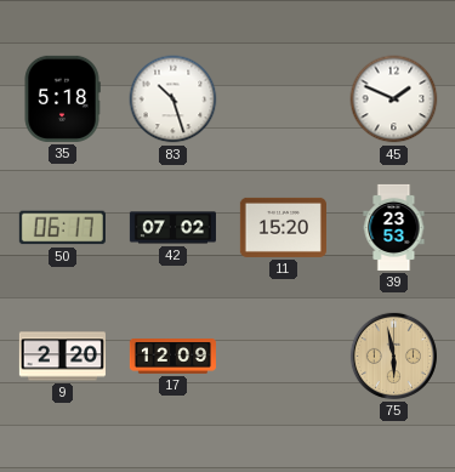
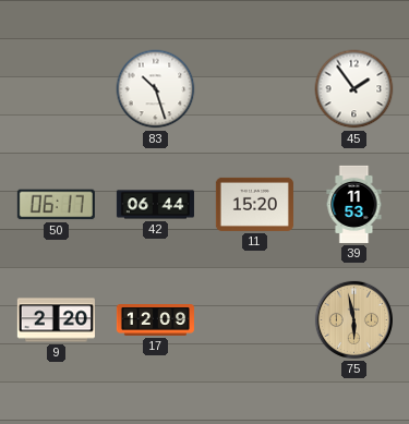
35: 5:18 -> none
45: 1:49 -> 1:54
42: 07:02 -> 06:44
39: 23:53 -> 11:53
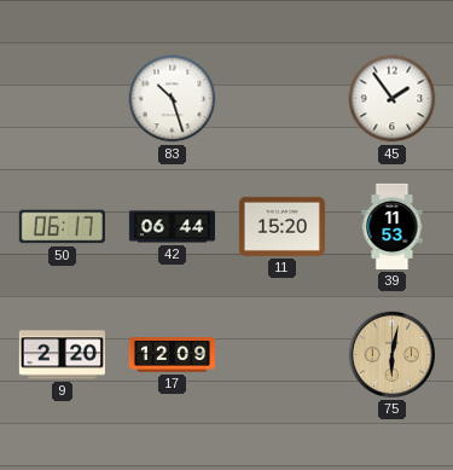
75: 5:58 -> 6:02
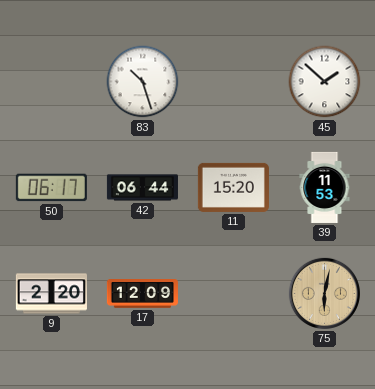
45: 1:54 -> 1:52
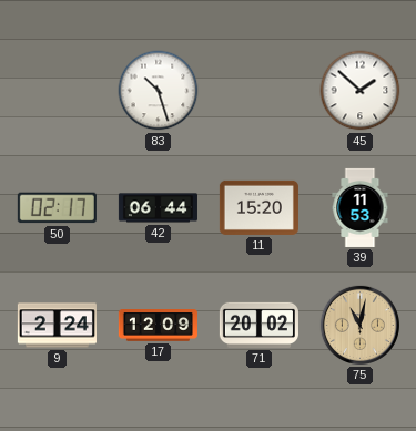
50: 06:17 -> 02:17
9: 2:20 -> 2:24
71: none -> 20:02
75: 6:02 -> 11:02
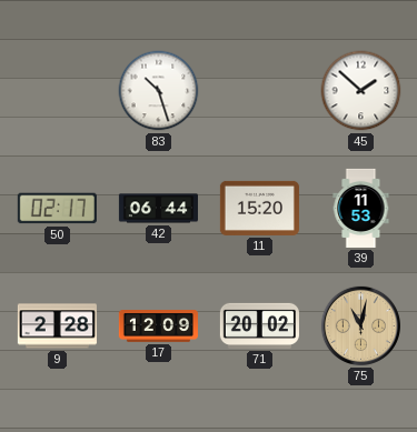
9: 2:24 -> 2:28
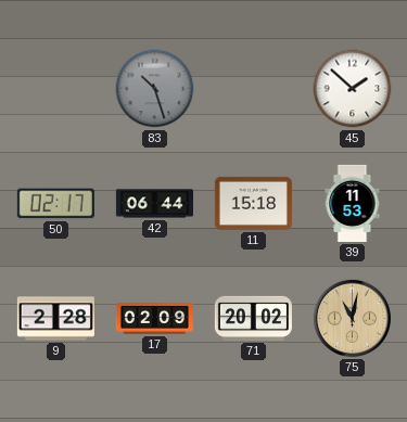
83 dial: white -> grey
11: 15:20 -> 15:18
17: 12:09 -> 02:09
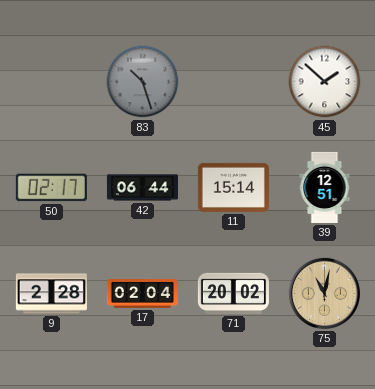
11: 15:18 -> 15:14
39: 11:53 -> 12:51
17: 02:09 -> 02:04
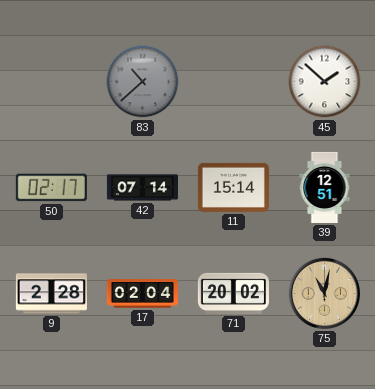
83: 10:27 -> 10:38
42: 06:44 -> 07:14
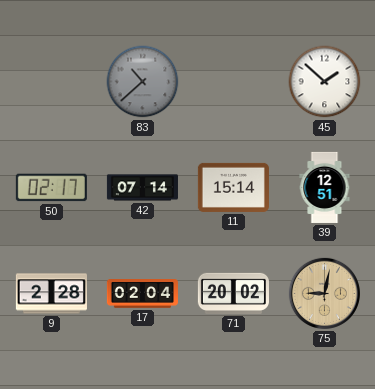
75: 11:02 -> 9:02
